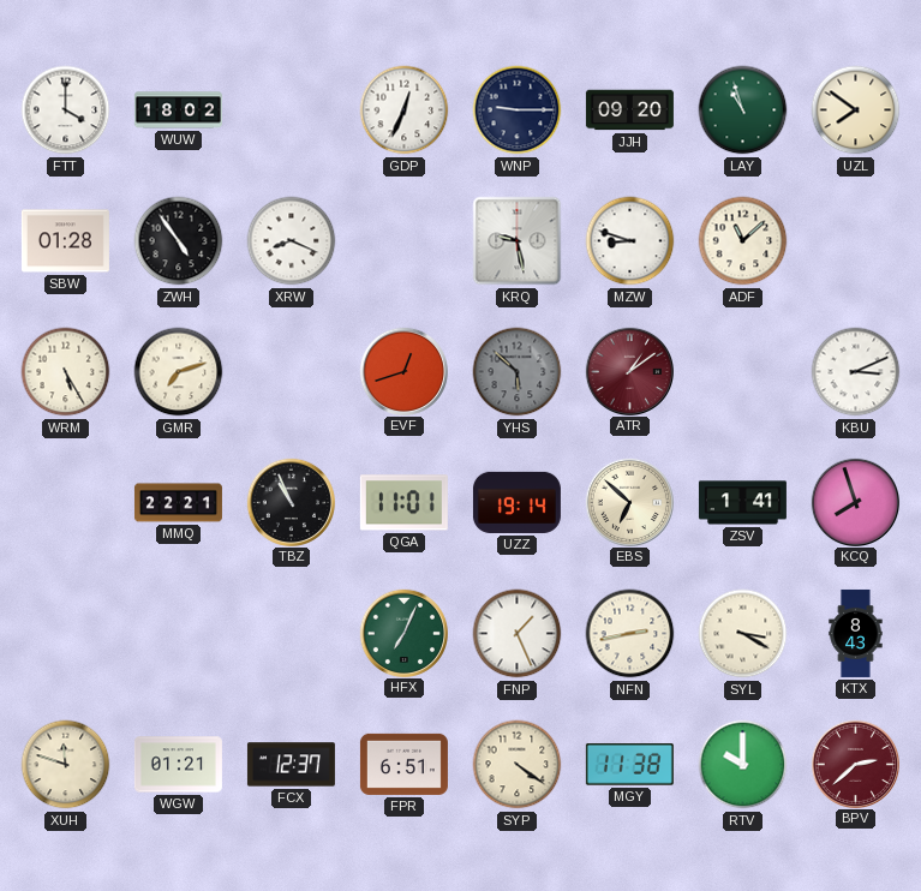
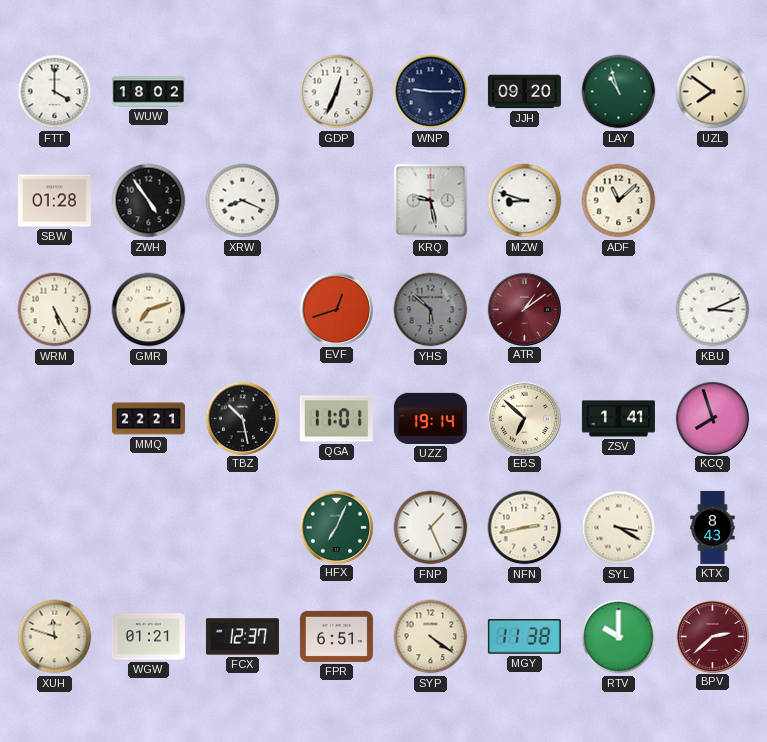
TBZ: 10:56 -> 10:28
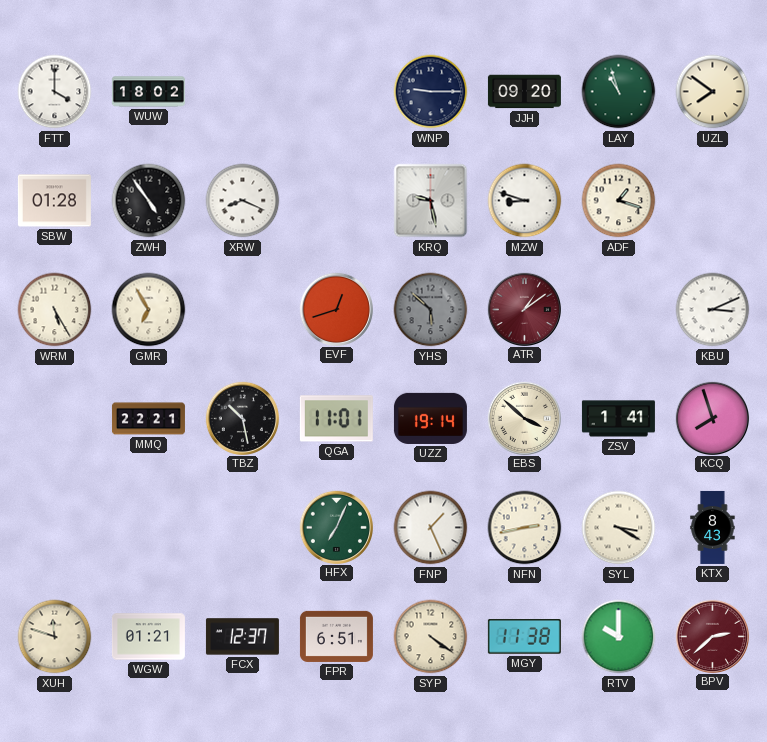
GDP: 12:34 -> none
ADF: 11:08 -> 1:18
GMR: 7:12 -> 6:55
EBS: 6:52 -> 3:52
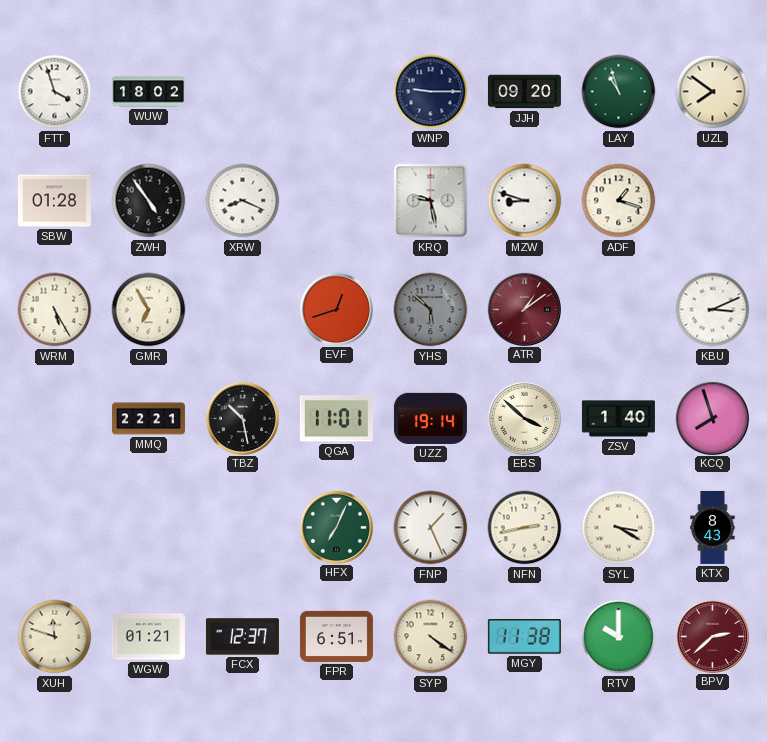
FTT: 4:00 -> 3:57
ZSV: 1:41 -> 1:40
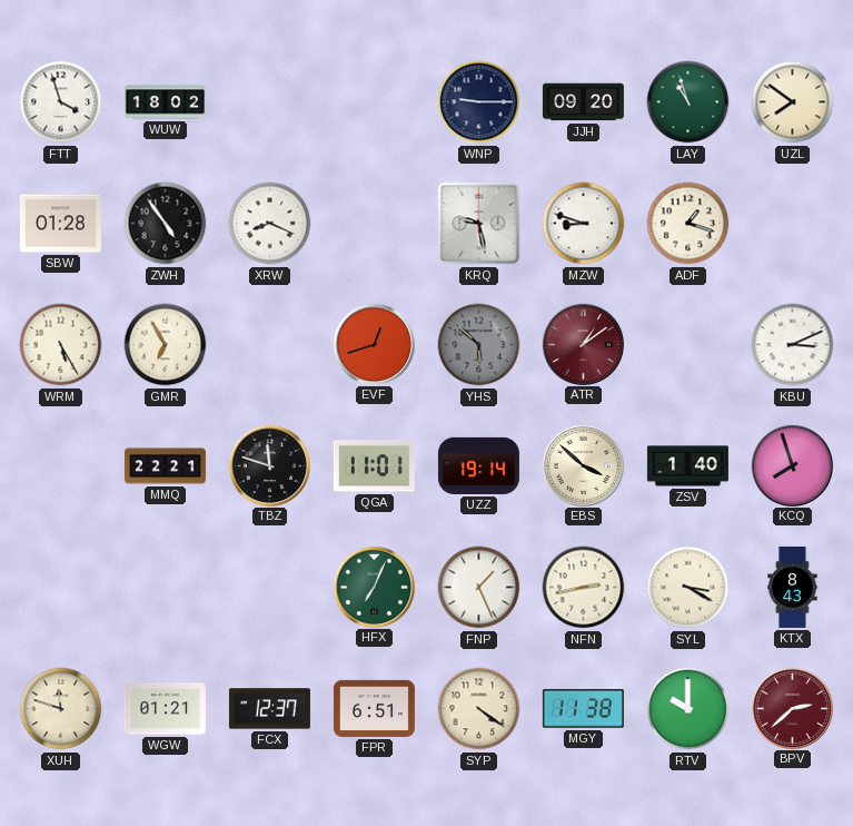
TBZ: 10:28 -> 11:48
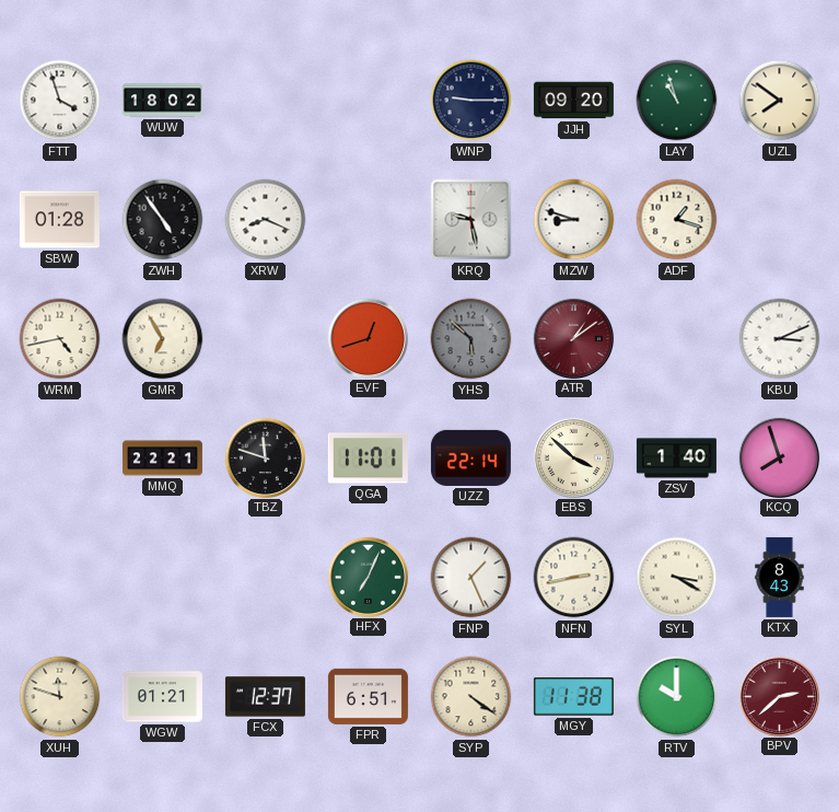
WRM: 5:25 -> 4:43
UZZ: 19:14 -> 22:14
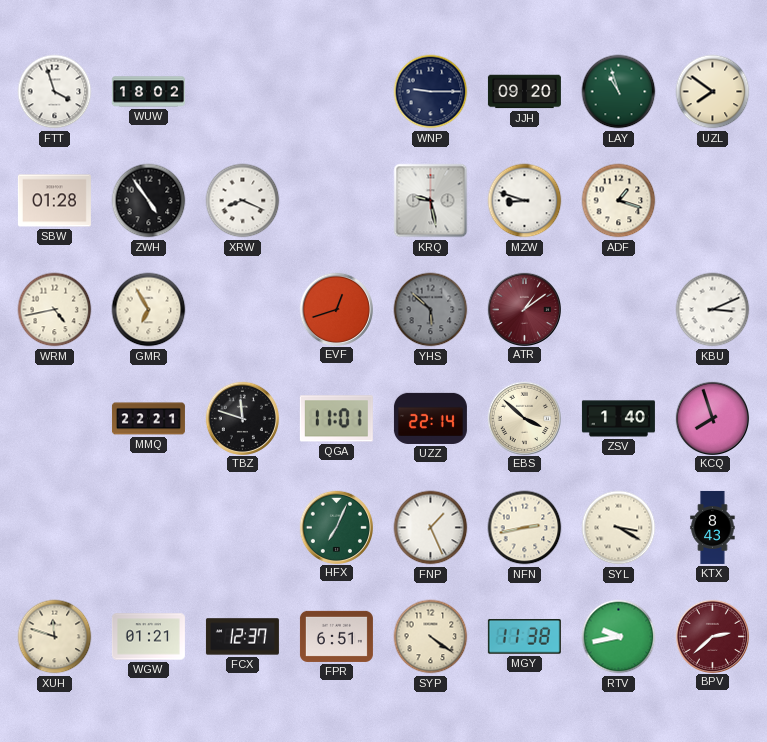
RTV: 10:00 -> 9:43
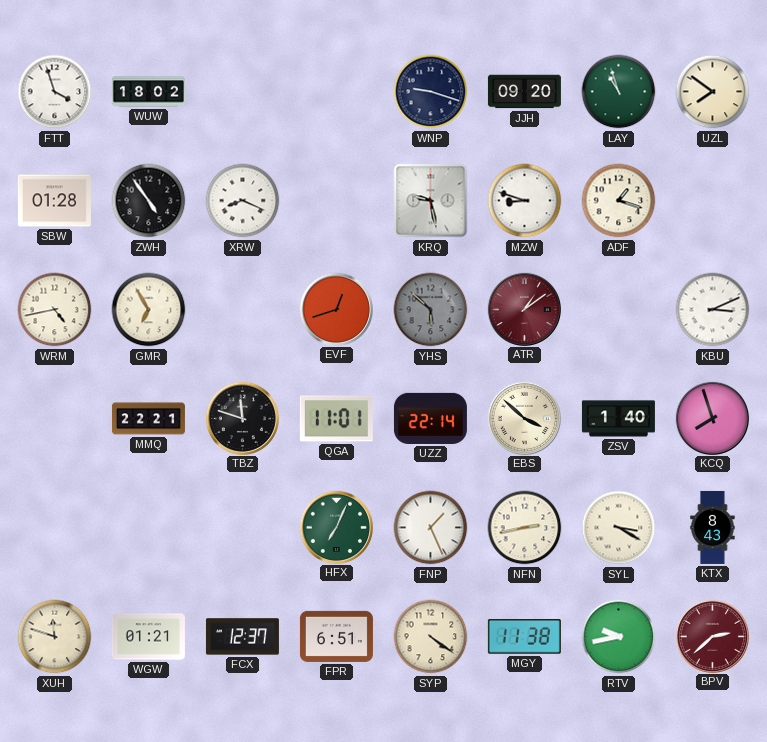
WNP: 9:15 -> 9:18
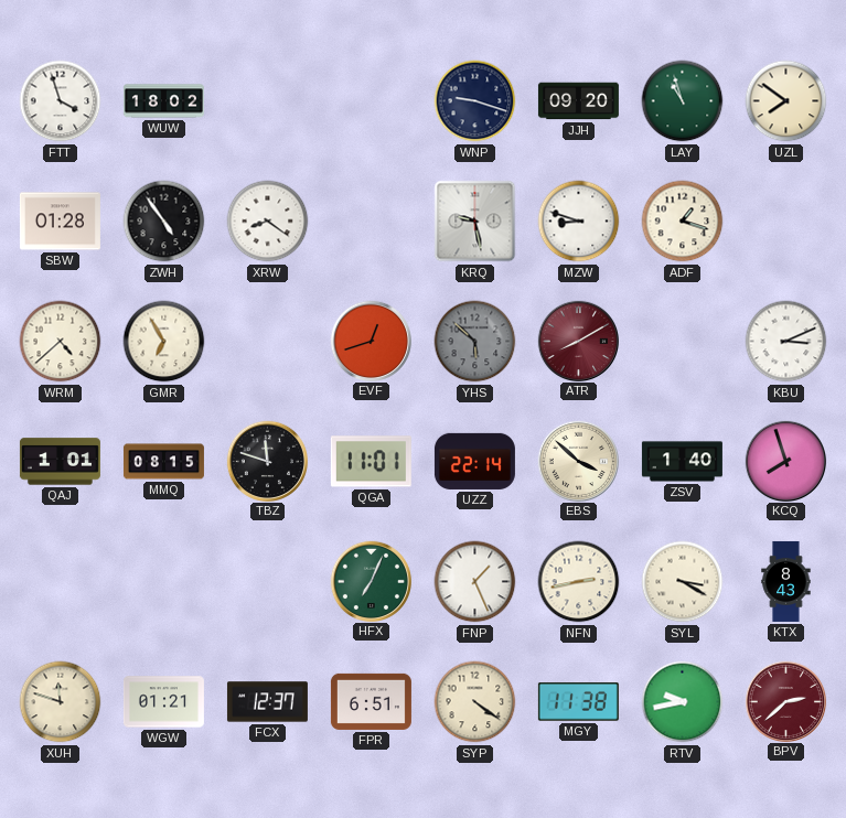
XRW: 8:19 -> 8:21
WRM: 4:43 -> 4:38
ATR: 1:09 -> 8:10
QAJ: none -> 1:01
MMQ: 22:21 -> 08:15
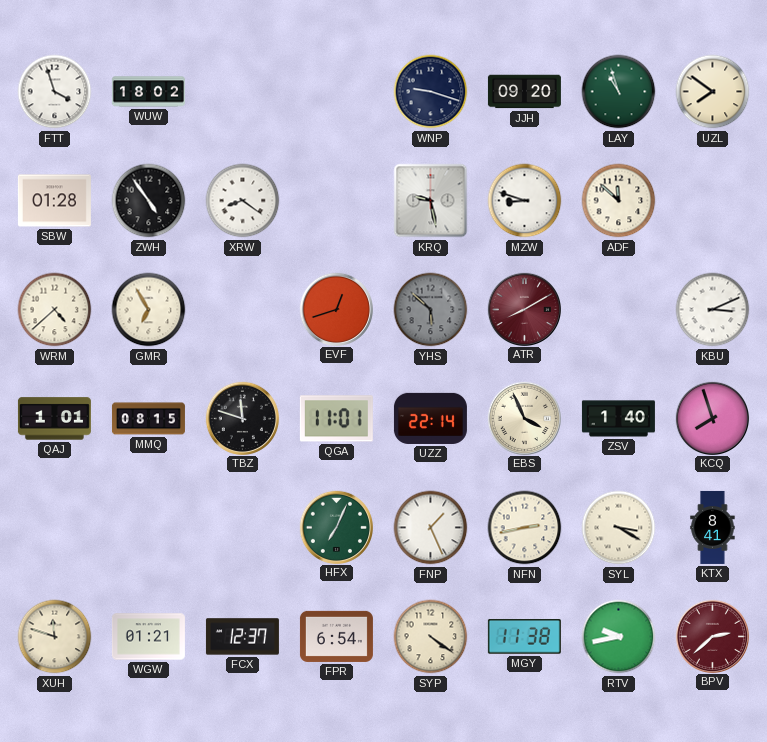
ADF: 1:18 -> 11:52
EBS: 3:52 -> 3:56
KTX: 8:43 -> 8:41
FPR: 6:51 -> 6:54
